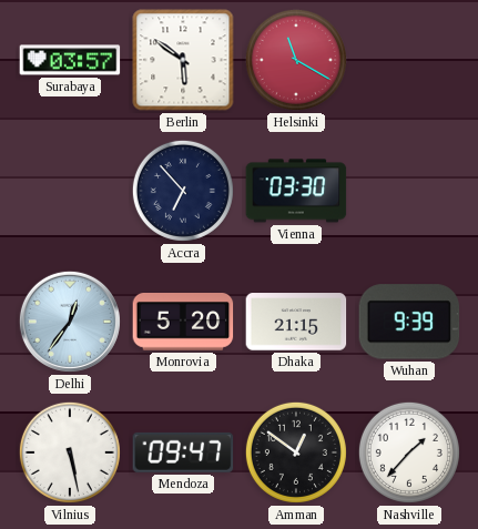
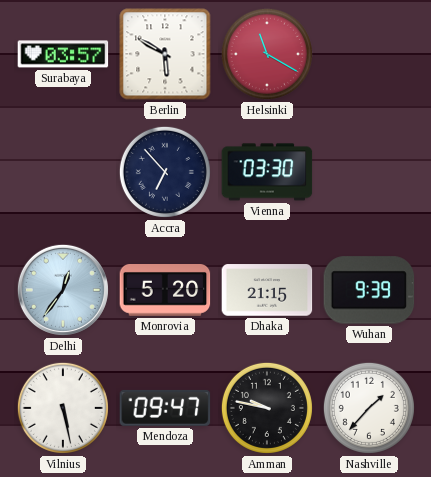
Berlin: 5:51 -> 5:50
Amman: 12:51 -> 9:47
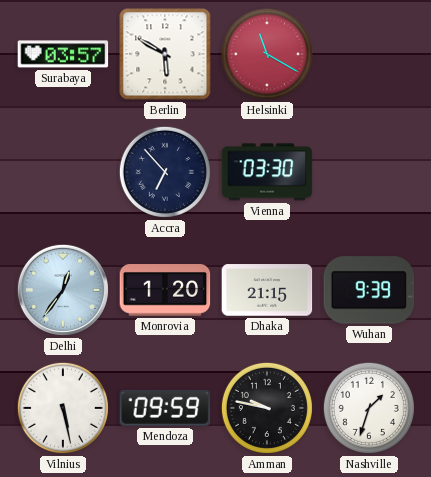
Monrovia: 5:20 -> 1:20
Mendoza: 09:47 -> 09:59
Nashville: 1:37 -> 1:33
